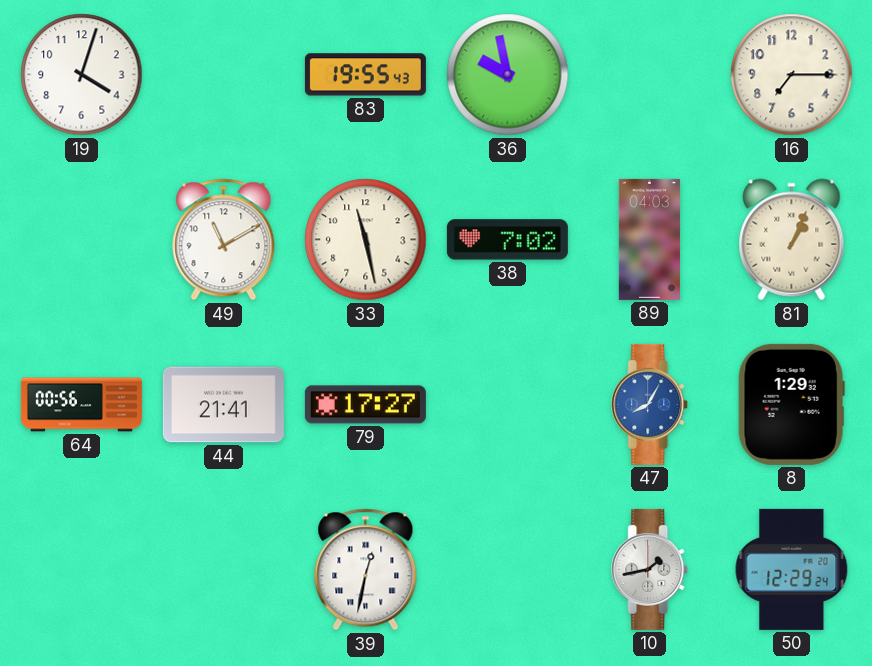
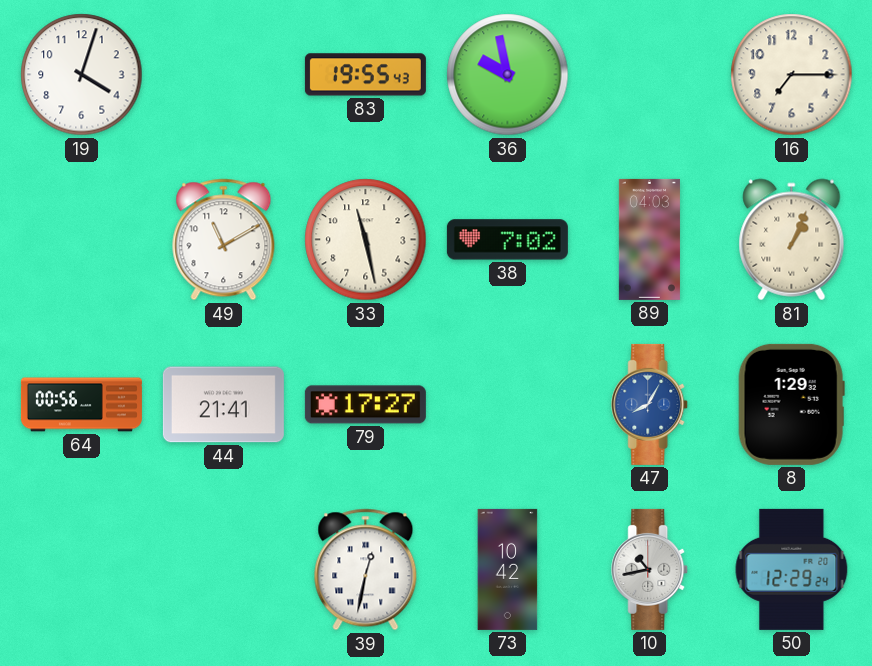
73: none -> 10:42
10: 1:43 -> 10:43
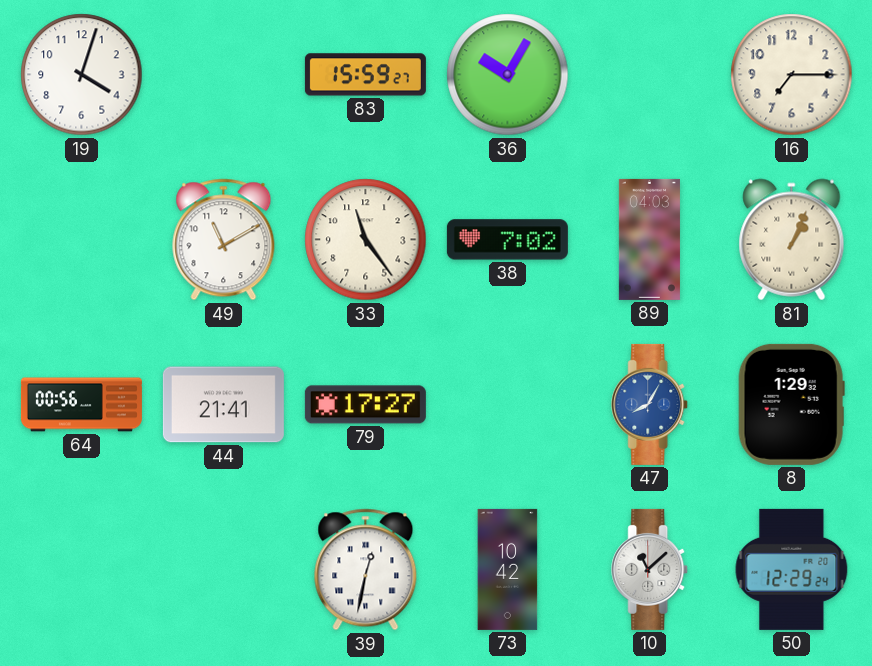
83: 19:55 -> 15:59
36: 9:58 -> 10:05
33: 11:28 -> 11:24
10: 10:43 -> 11:08
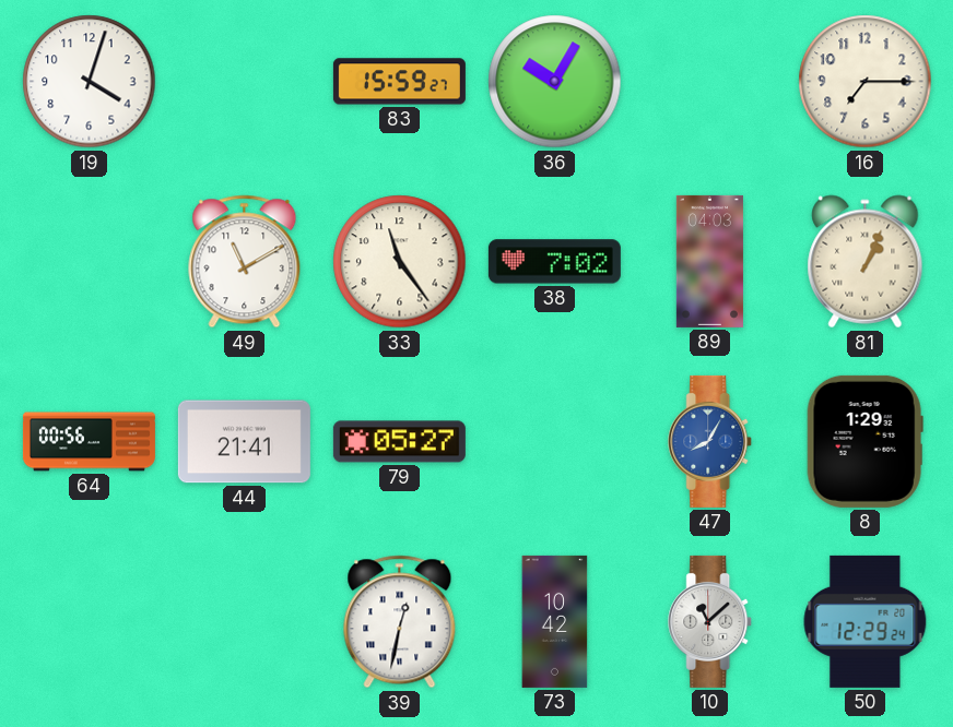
79: 17:27 -> 05:27
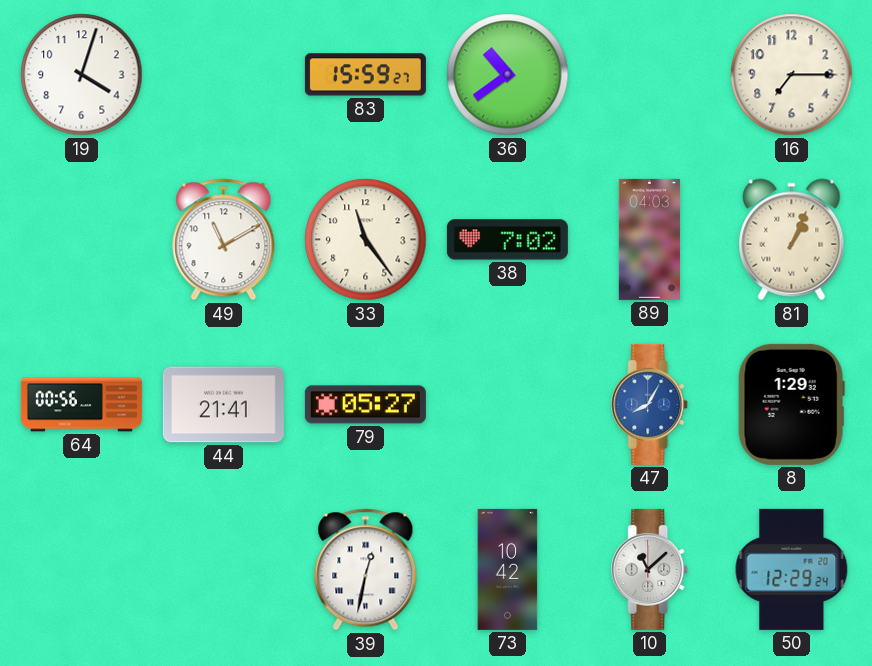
36: 10:05 -> 10:39
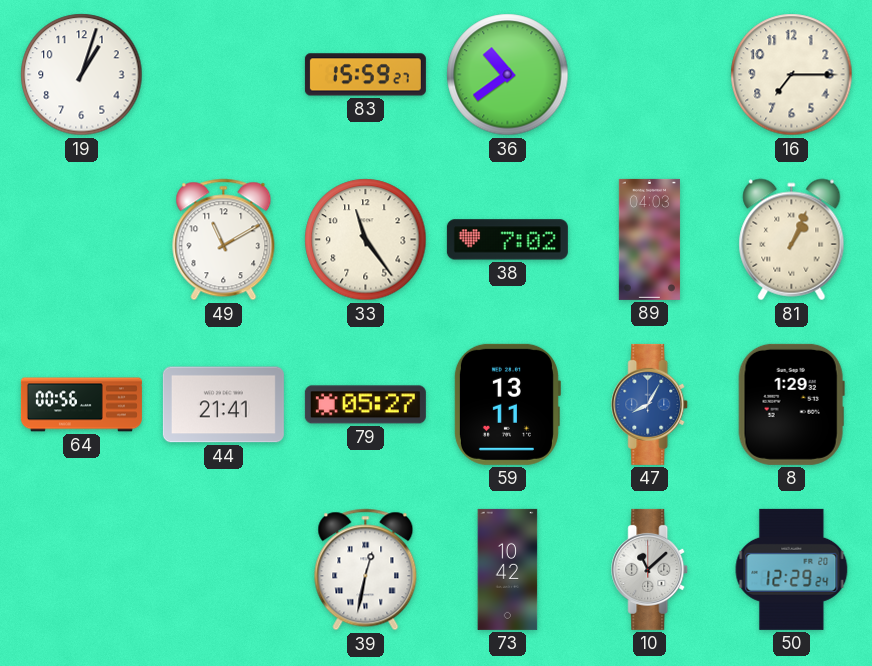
19: 4:03 -> 1:03
59: none -> 13:11
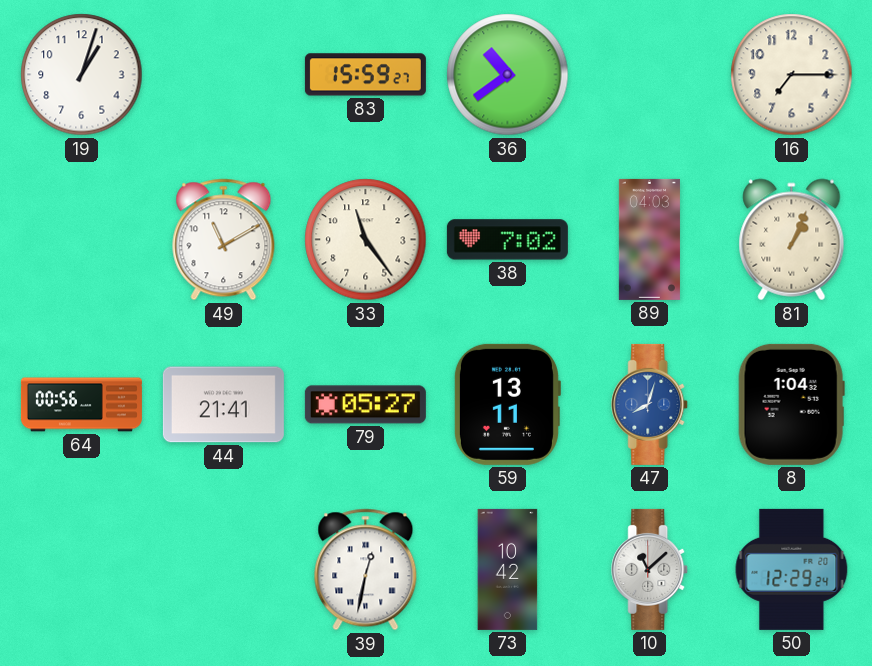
47: 8:05 -> 8:03
8: 1:29 -> 1:04
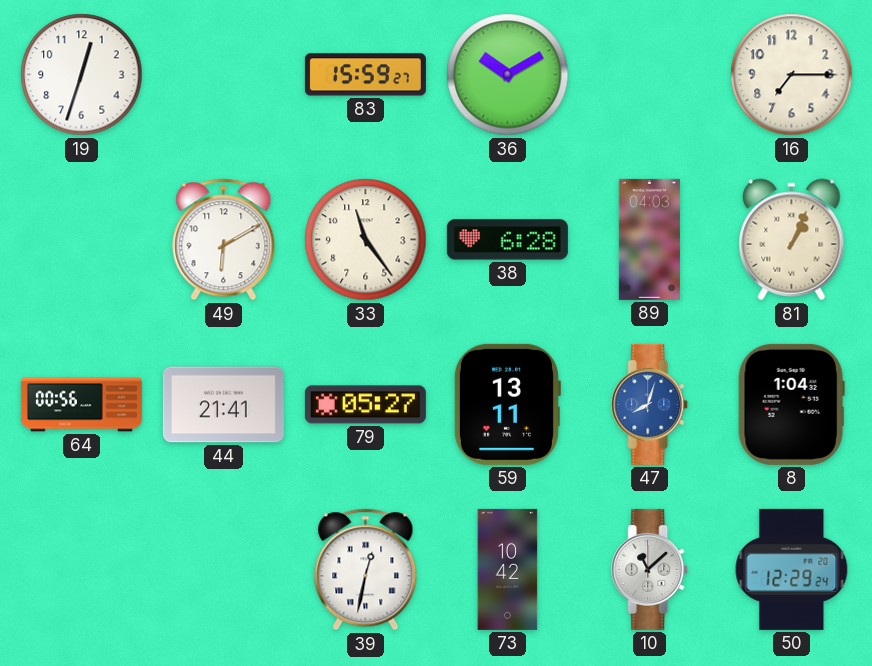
19: 1:03 -> 12:33
36: 10:39 -> 10:10
49: 11:10 -> 6:10
38: 7:02 -> 6:28
